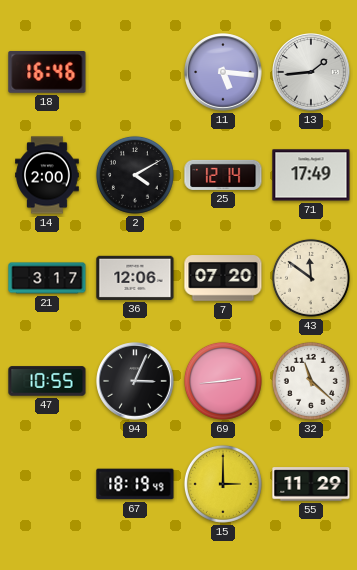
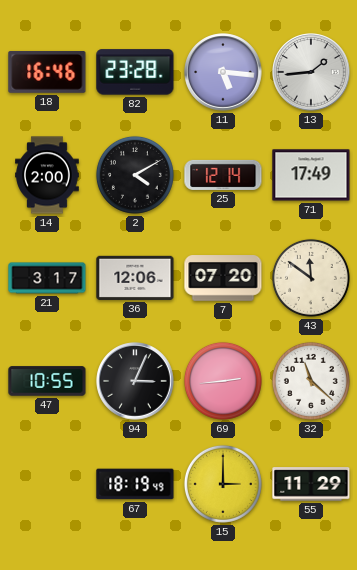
82: none -> 23:28
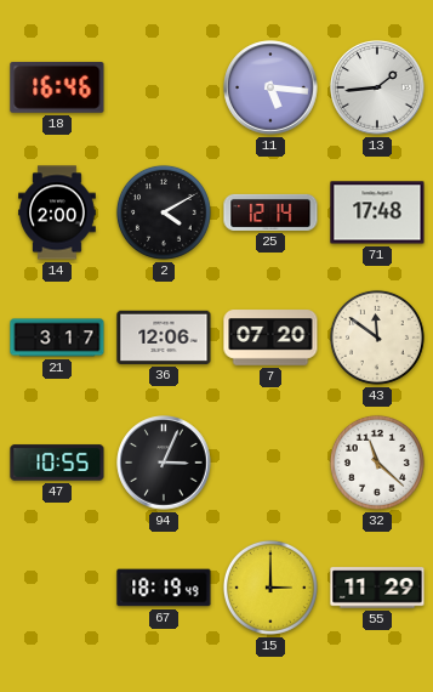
82: 23:28 -> none
71: 17:49 -> 17:48
69: 2:44 -> none
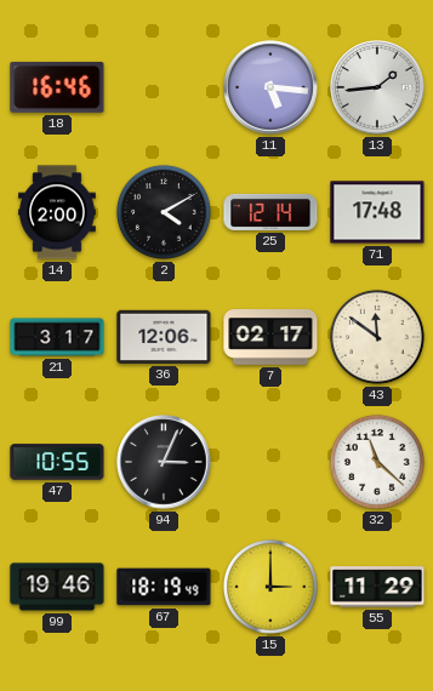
7: 07:20 -> 02:17
99: none -> 19:46
